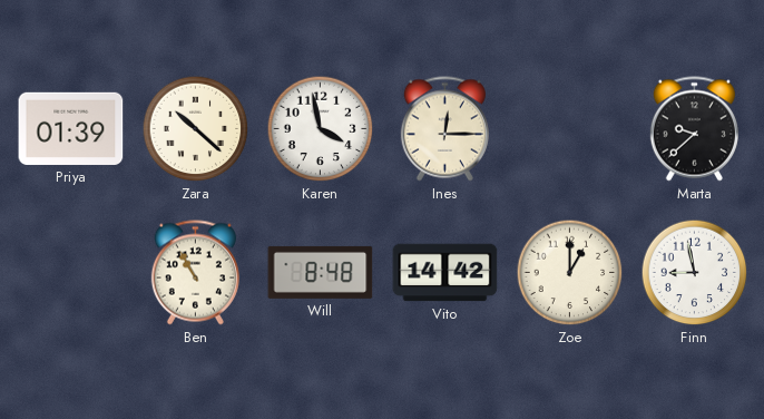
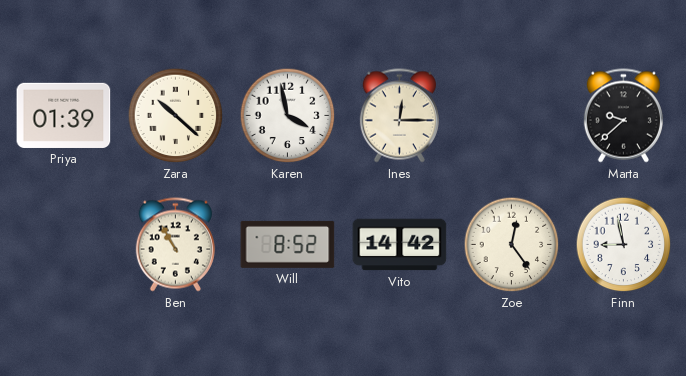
Will: 8:48 -> 8:52
Zoe: 1:00 -> 12:24
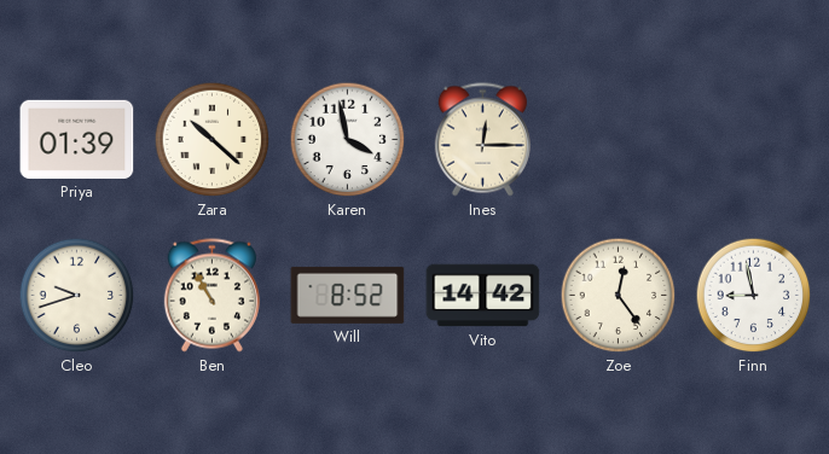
Marta: 9:38 -> none
Cleo: none -> 9:42
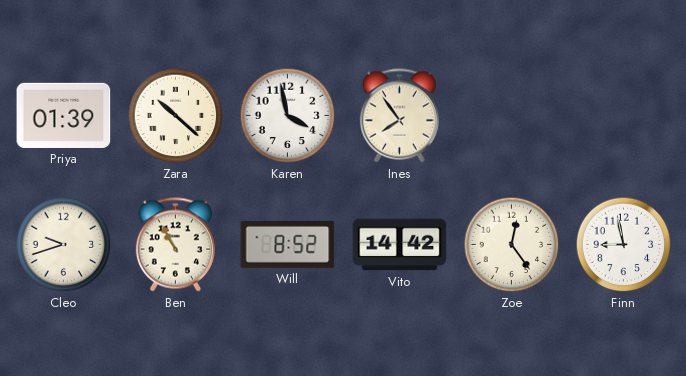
Ines: 12:15 -> 7:54
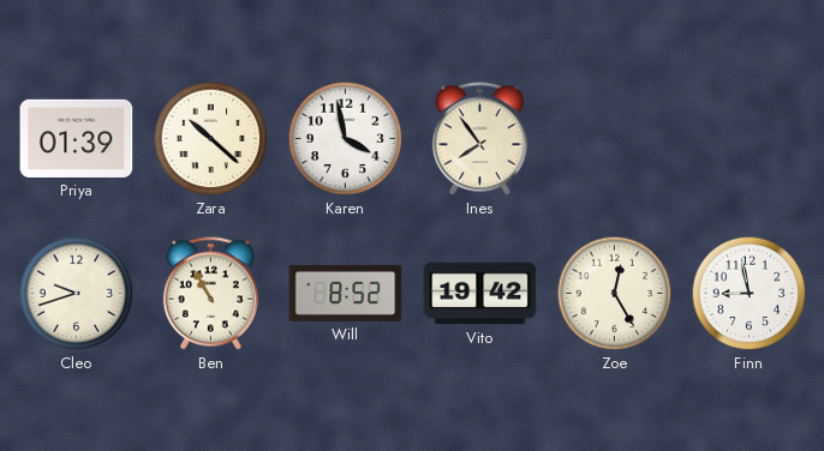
Vito: 14:42 -> 19:42
Zoe: 12:24 -> 12:25
